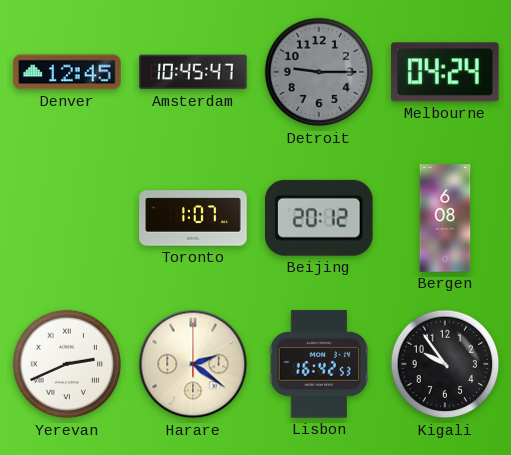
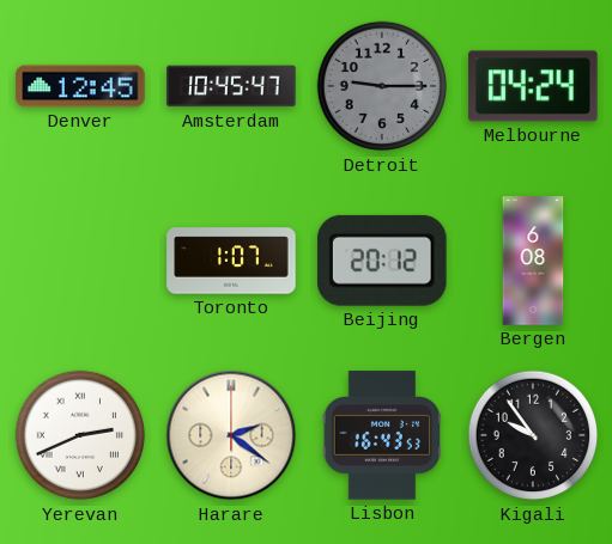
Lisbon: 16:42 -> 16:43
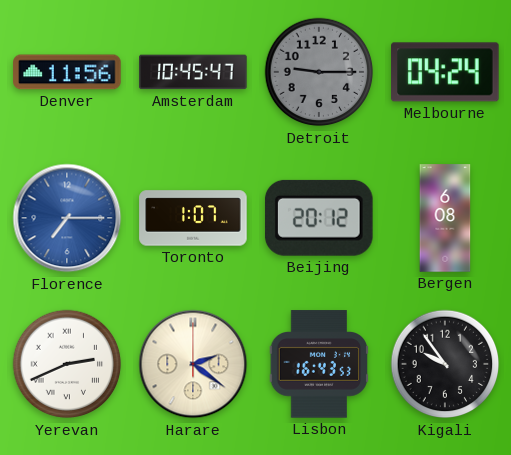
Denver: 12:45 -> 11:56
Florence: none -> 7:15
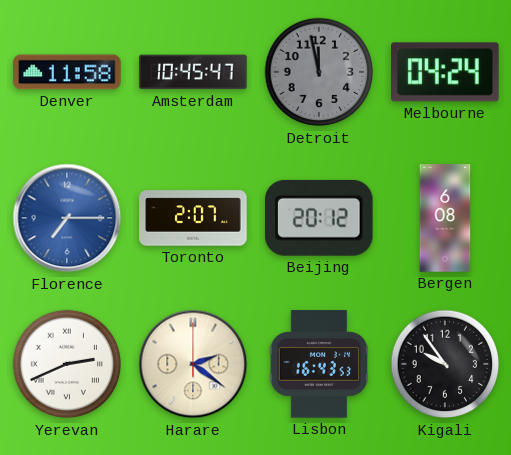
Denver: 11:56 -> 11:58
Detroit: 9:15 -> 11:58
Toronto: 1:07 -> 2:07
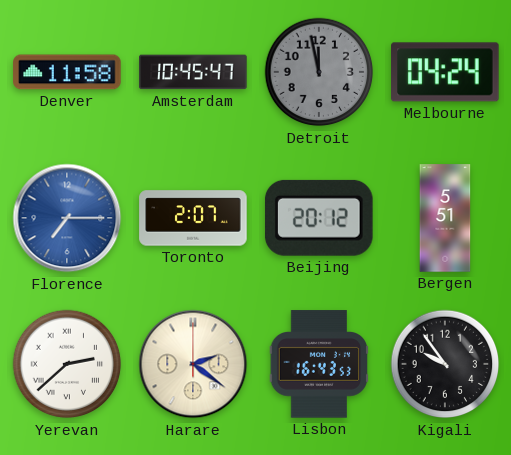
Bergen: 6:08 -> 5:51
Yerevan: 2:41 -> 2:38
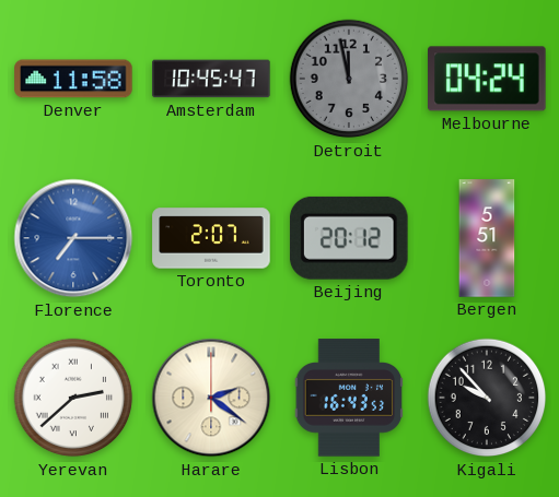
Kigali: 9:54 -> 9:53
